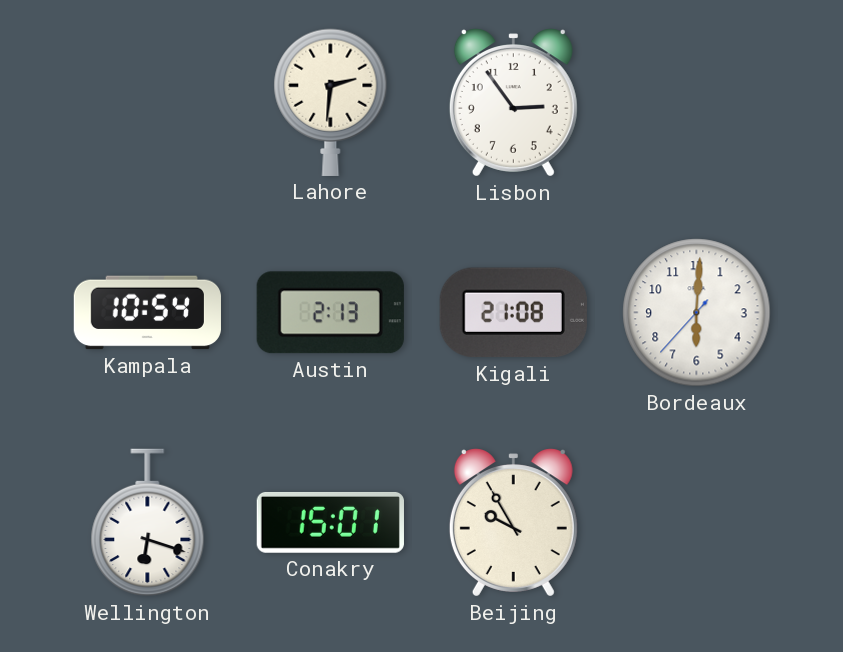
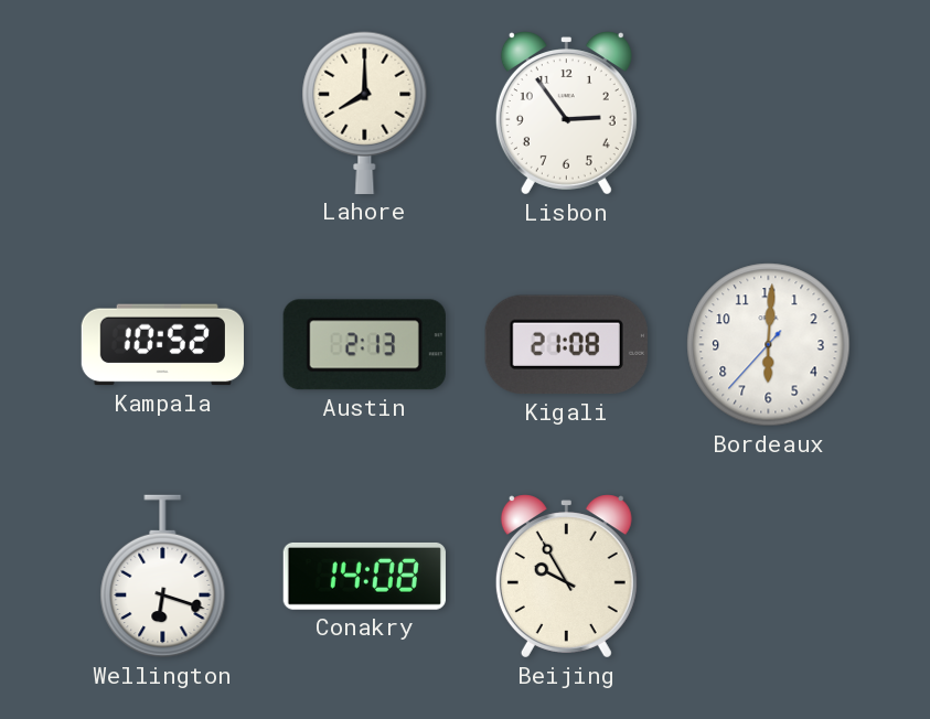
Lahore: 2:31 -> 8:00
Kampala: 10:54 -> 10:52
Conakry: 15:01 -> 14:08
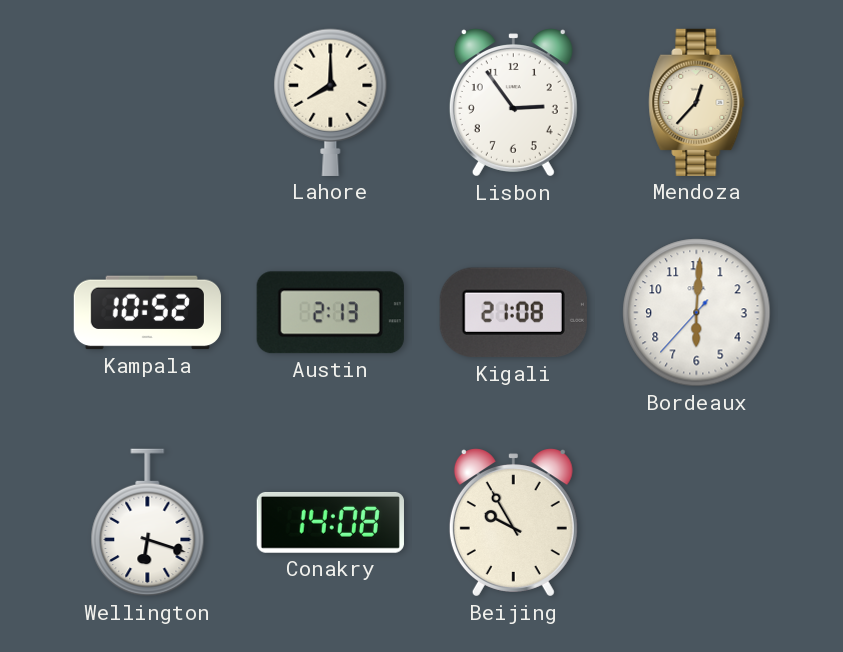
Mendoza: none -> 12:37
